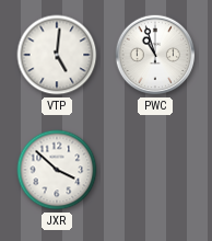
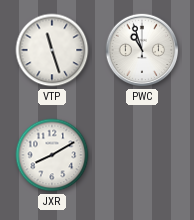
VTP: 5:01 -> 11:27
JXR: 3:52 -> 8:10
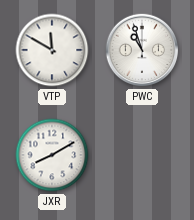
VTP: 11:27 -> 11:50
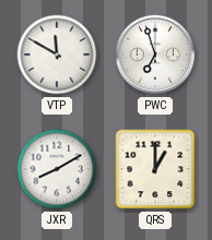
PWC: 10:57 -> 6:57
QRS: none -> 1:00
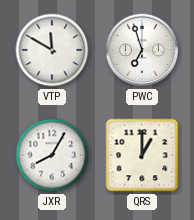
JXR: 8:10 -> 8:05
